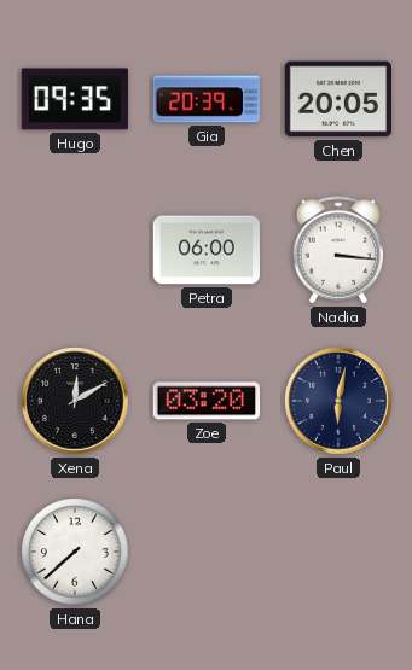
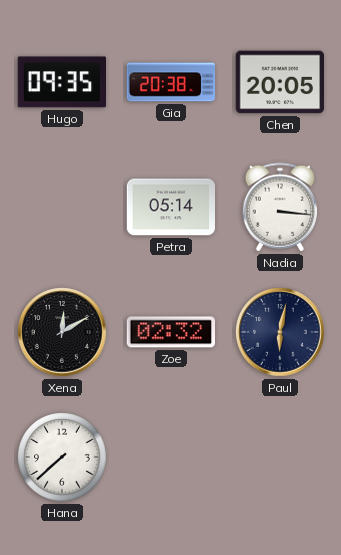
Gia: 20:39 -> 20:38
Petra: 06:00 -> 05:14
Zoe: 03:20 -> 02:32
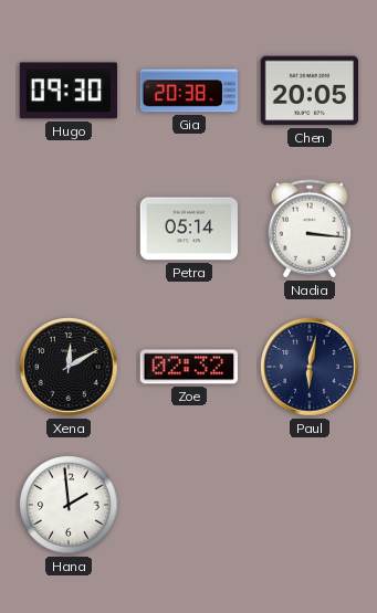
Hugo: 09:35 -> 09:30
Hana: 7:38 -> 1:59
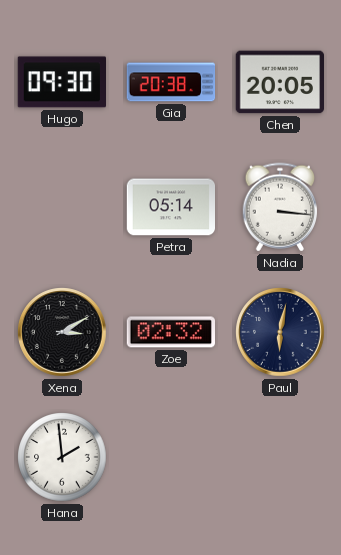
Xena: 12:10 -> 3:10
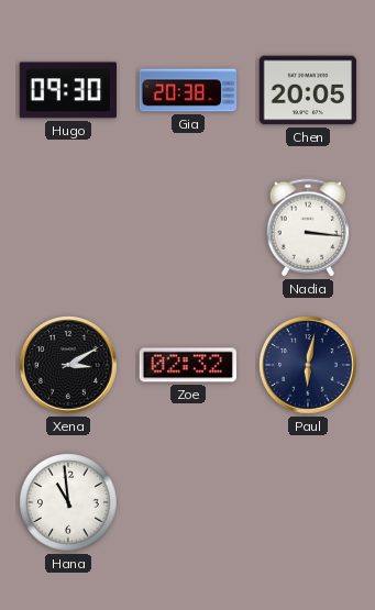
Petra: 05:14 -> none
Hana: 1:59 -> 10:59
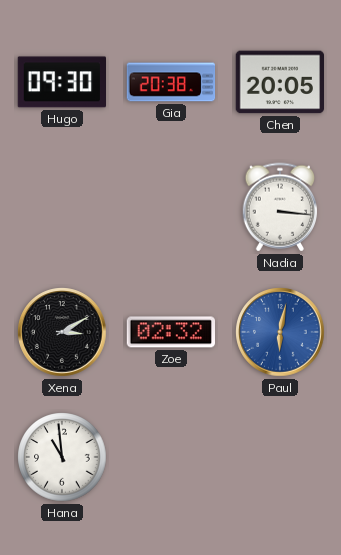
Paul dial: navy -> blue
